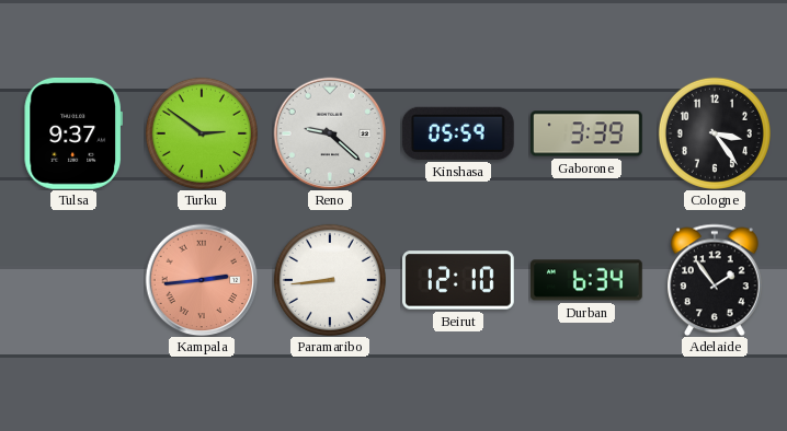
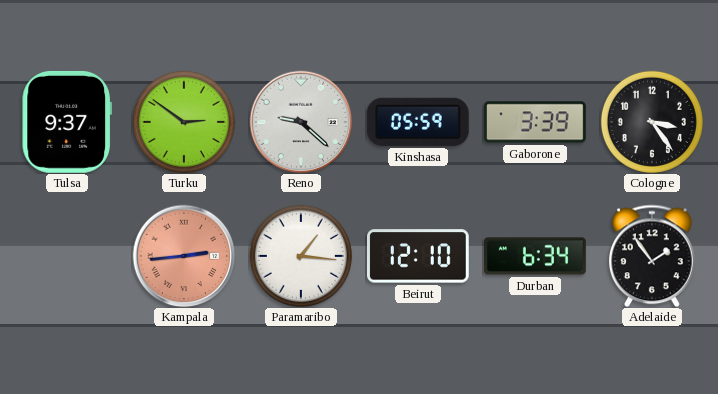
Paramaribo: 8:44 -> 1:16
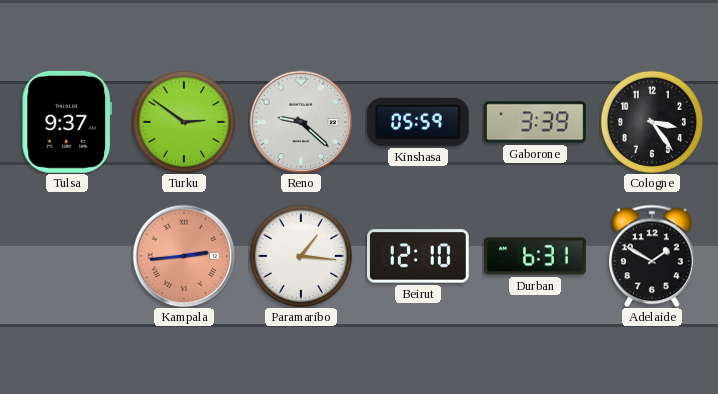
Durban: 6:34 -> 6:31
Adelaide: 1:54 -> 1:50
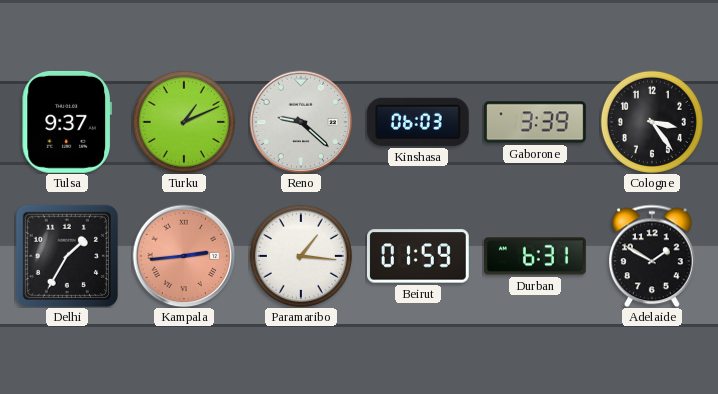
Turku: 2:51 -> 1:11
Kinshasa: 05:59 -> 06:03
Delhi: none -> 1:35
Beirut: 12:10 -> 01:59
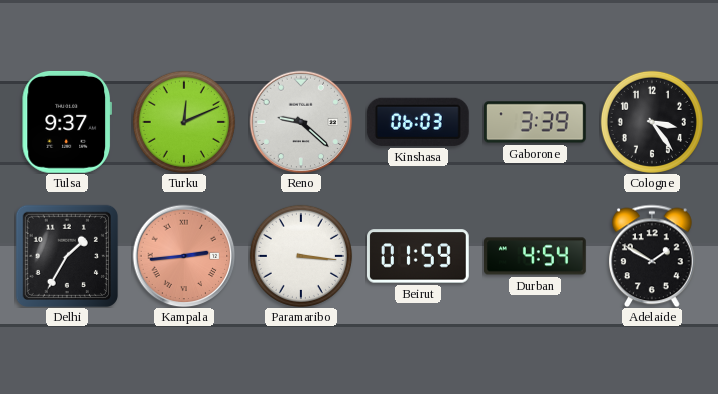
Turku: 1:11 -> 12:11
Paramaribo: 1:16 -> 3:16
Durban: 6:31 -> 4:54
